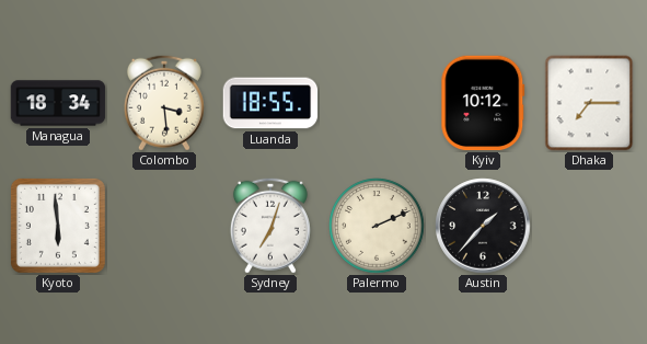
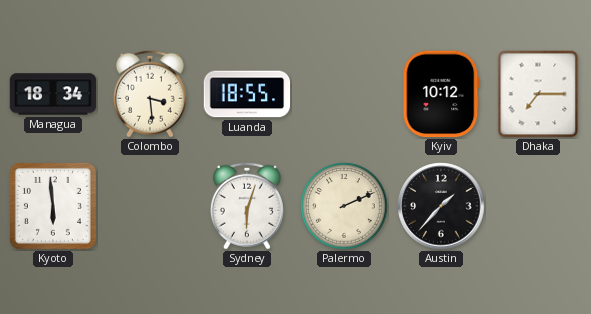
Sydney: 7:03 -> 6:03
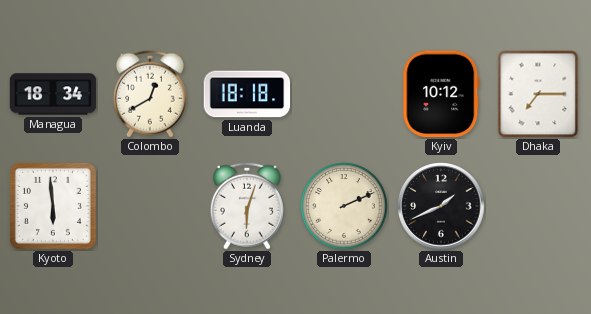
Colombo: 3:29 -> 12:40
Luanda: 18:55 -> 18:18
Austin: 1:37 -> 1:41
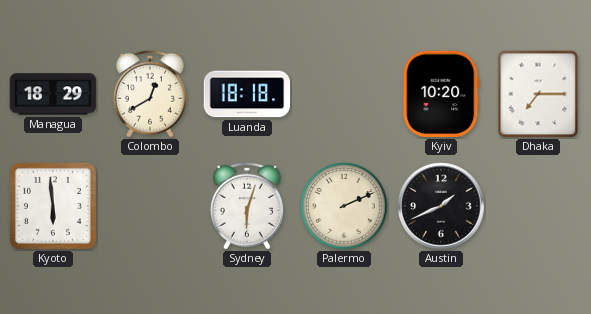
Managua: 18:34 -> 18:29
Kyiv: 10:12 -> 10:20
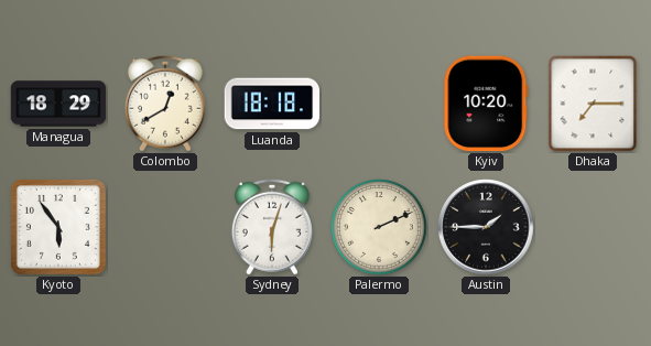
Kyoto: 5:59 -> 5:54
Austin: 1:41 -> 1:45
